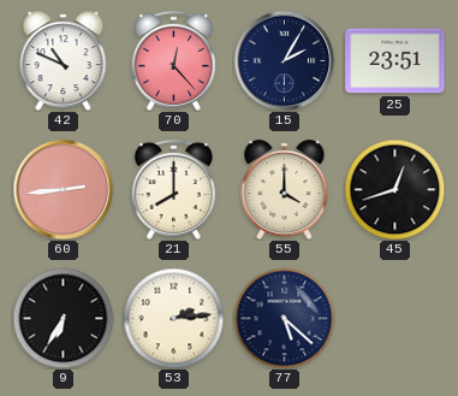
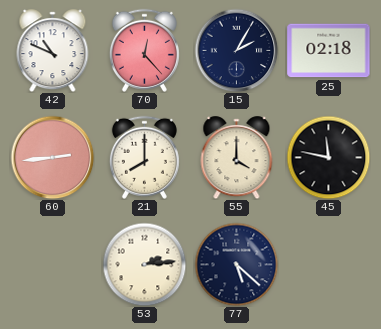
25: 23:51 -> 02:18
45: 12:42 -> 11:47
9: 6:35 -> none
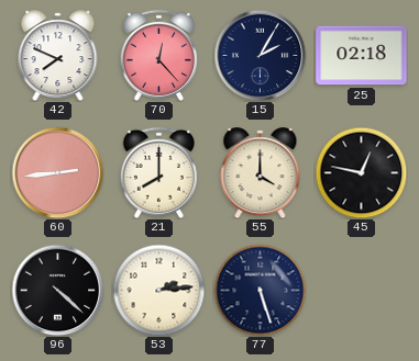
42: 10:49 -> 7:49
45: 11:47 -> 12:47
96: none -> 4:22
77: 5:22 -> 5:27
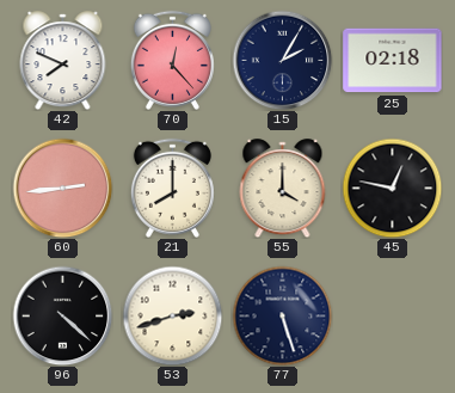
53: 2:14 -> 2:42
